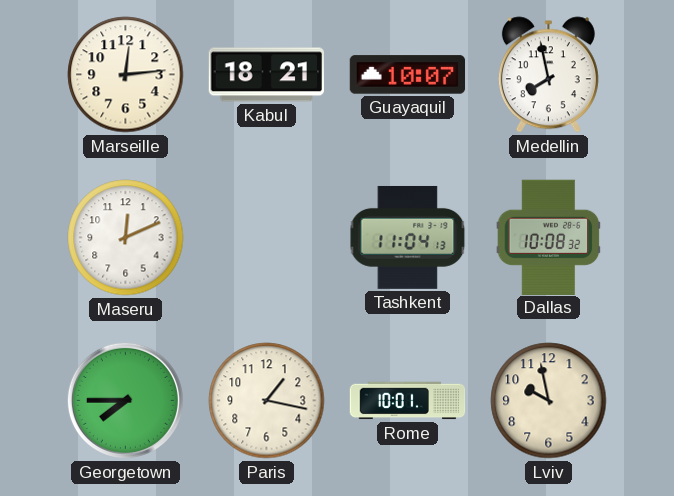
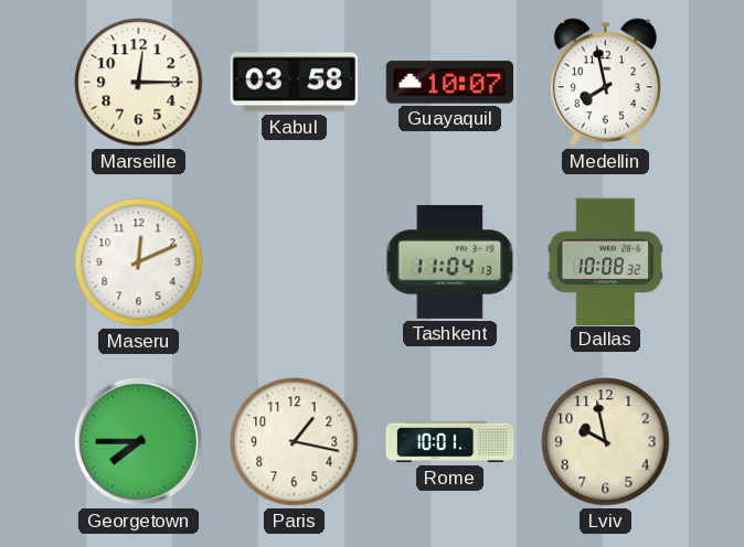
Marseille: 12:14 -> 12:15
Kabul: 18:21 -> 03:58
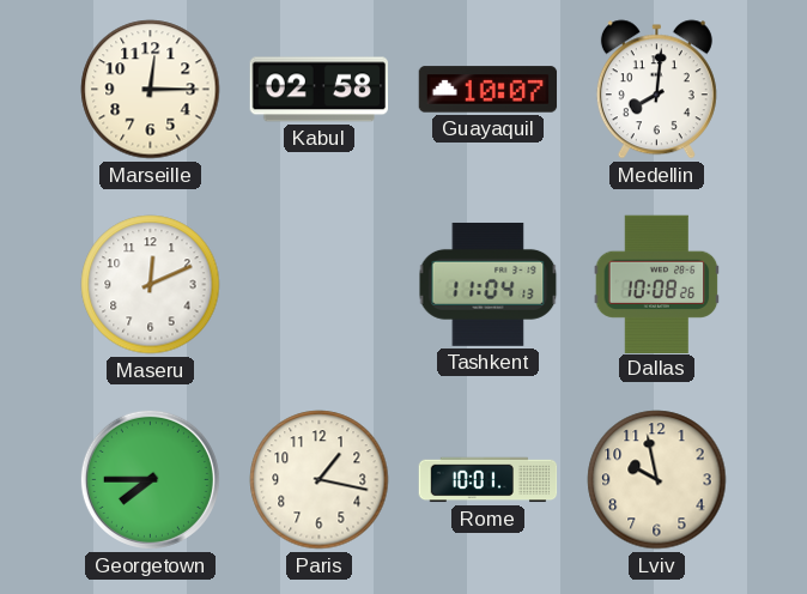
Kabul: 03:58 -> 02:58
Medellin: 7:58 -> 8:01
Dallas: 10:08:32 -> 10:08:26
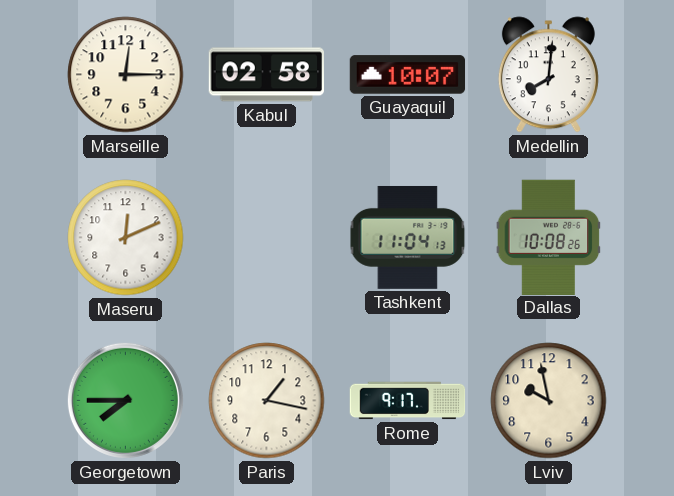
Rome: 10:01 -> 9:17
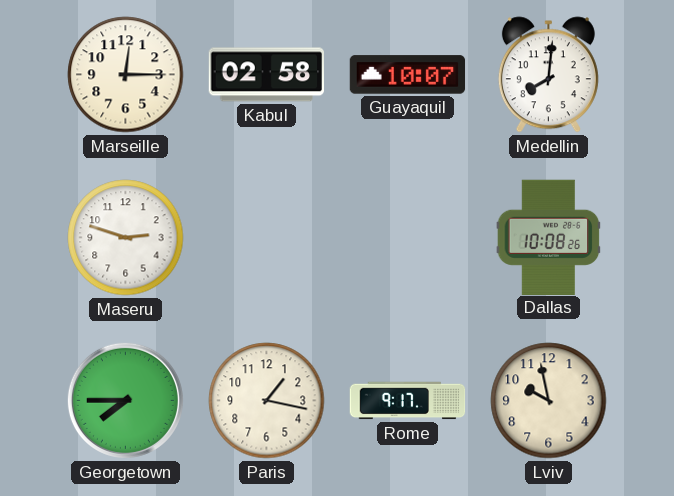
Maseru: 12:11 -> 2:48
Tashkent: 11:04 -> none
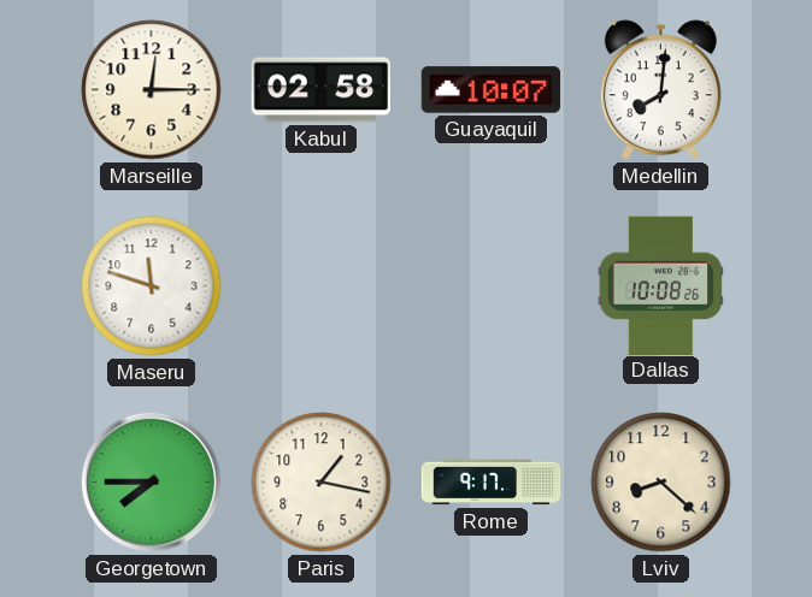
Maseru: 2:48 -> 11:48
Lviv: 9:58 -> 8:22
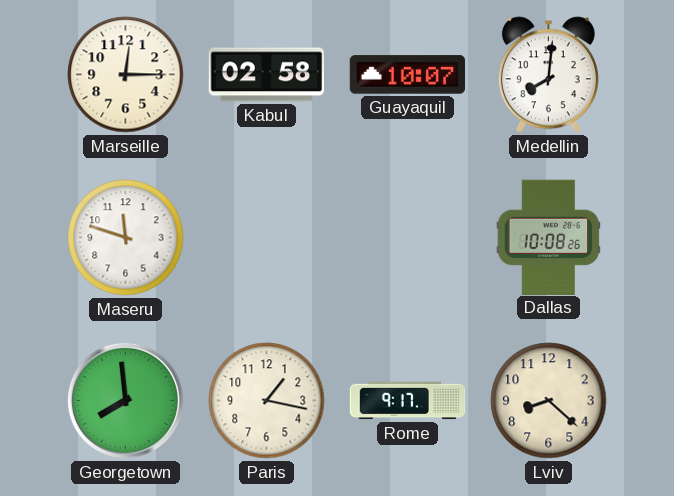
Georgetown: 7:45 -> 7:59
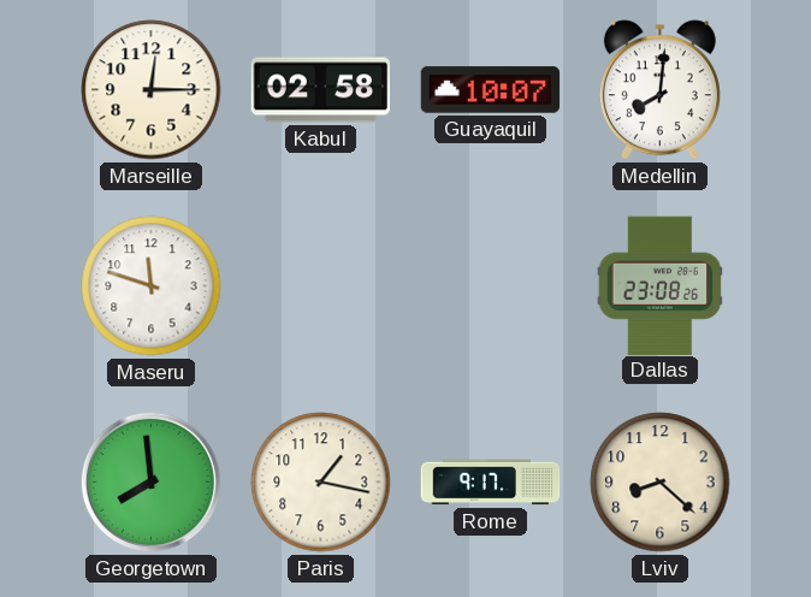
Dallas: 10:08 -> 23:08
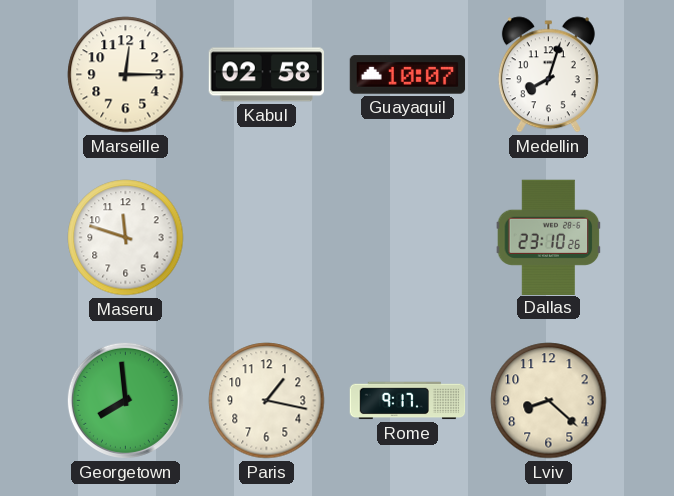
Medellin: 8:01 -> 8:03
Dallas: 23:08 -> 23:10
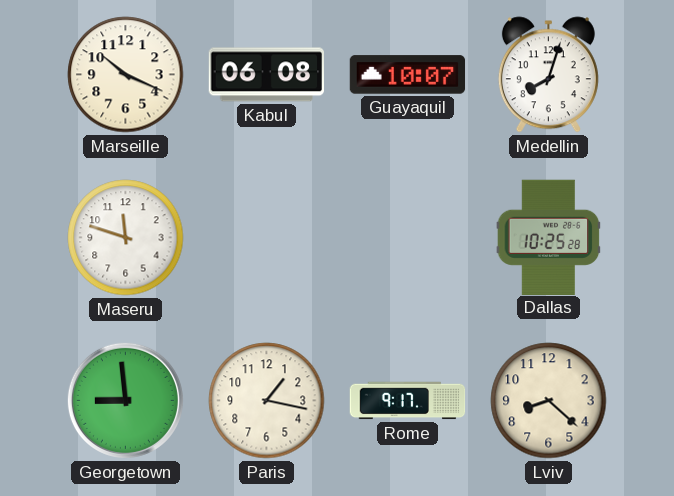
Marseille: 12:15 -> 10:19
Kabul: 02:58 -> 06:08
Dallas: 23:10 -> 10:25
Georgetown: 7:59 -> 8:59
